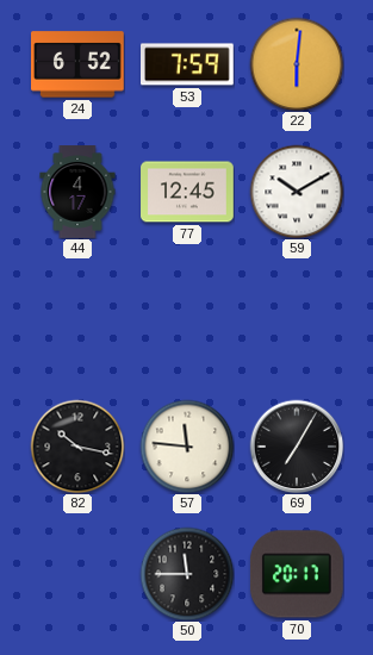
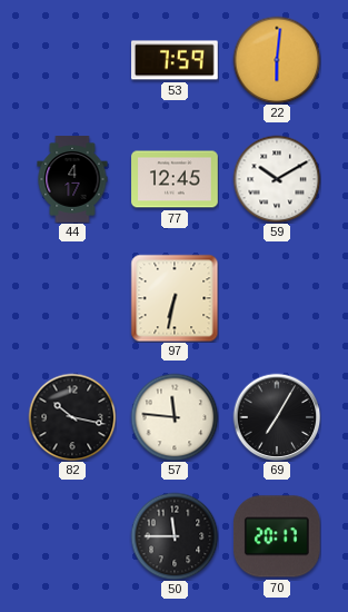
24: 6:52 -> none
97: none -> 6:32
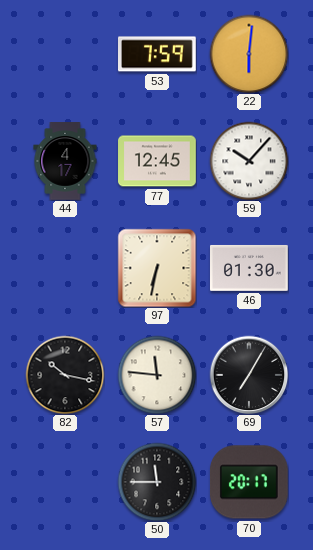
59: 10:10 -> 10:07
46: none -> 01:30
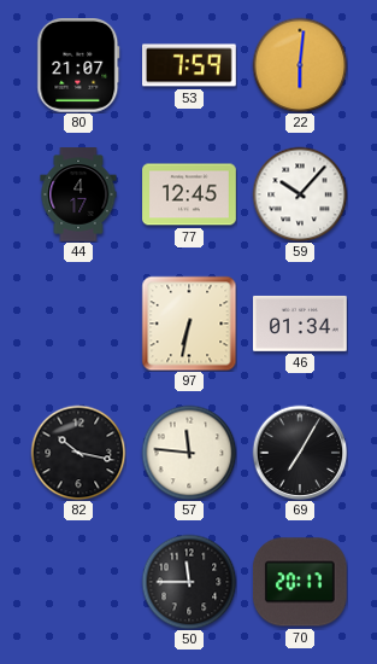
80: none -> 21:07
46: 01:30 -> 01:34
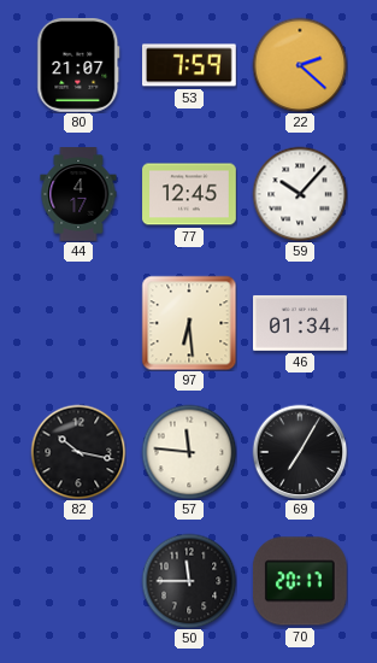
22: 6:01 -> 2:22
97: 6:32 -> 6:29
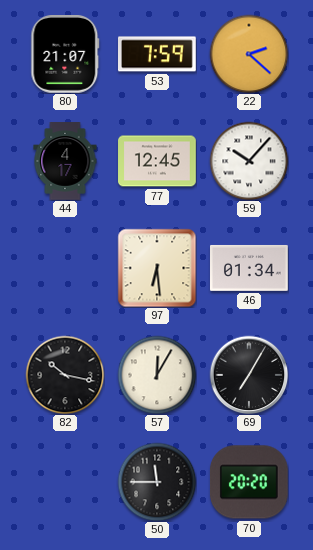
57: 11:46 -> 12:05
70: 20:17 -> 20:20
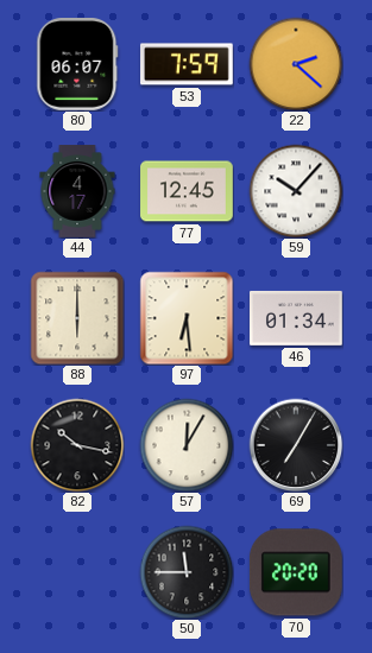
80: 21:07 -> 06:07
88: none -> 6:00
